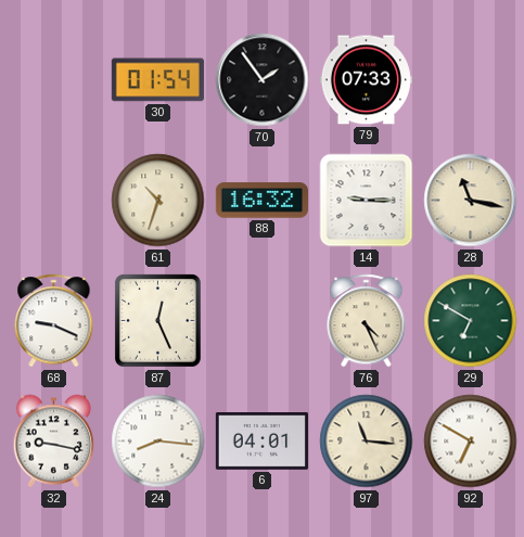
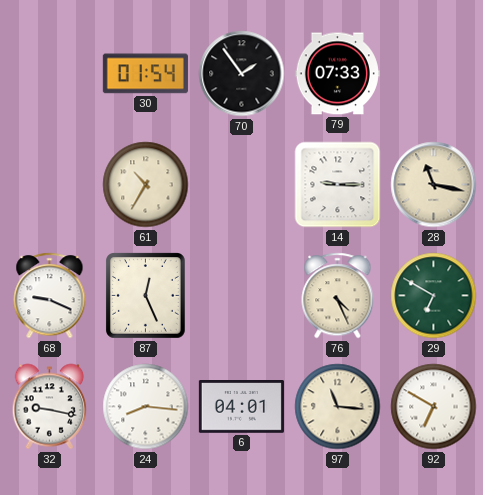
61: 10:33 -> 10:35
88: 16:32 -> none
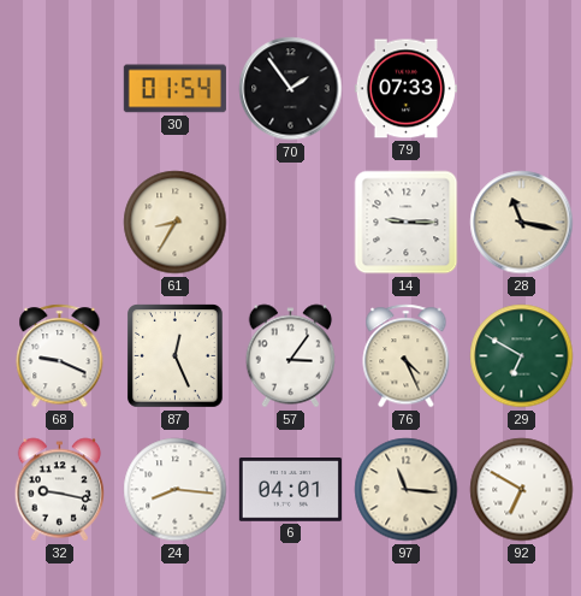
61: 10:35 -> 8:35
57: none -> 3:06
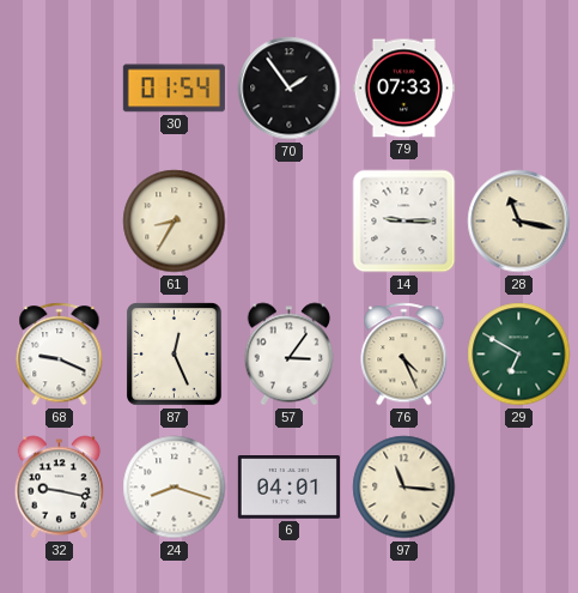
24: 8:16 -> 8:18
92: 6:50 -> none
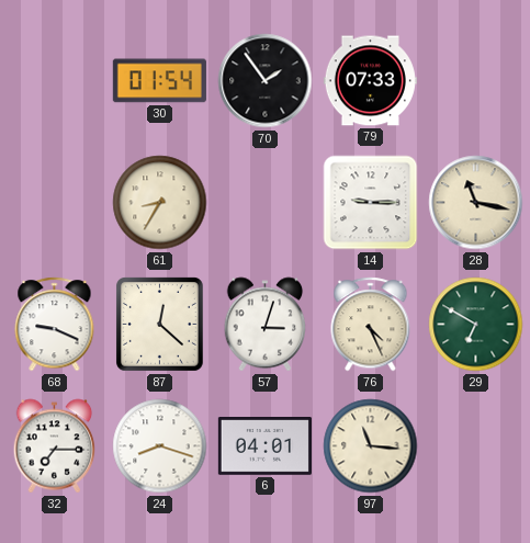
87: 12:26 -> 12:22
57: 3:06 -> 3:03
32: 9:17 -> 7:15
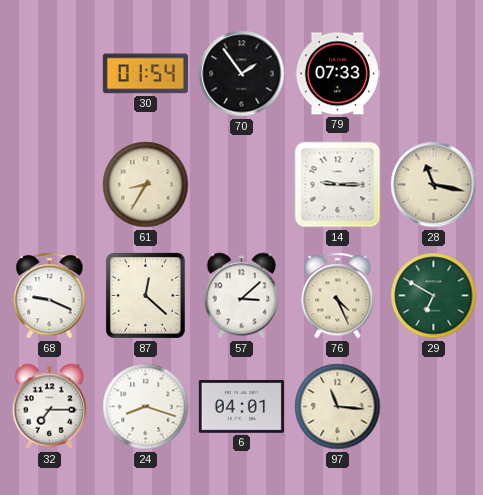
57: 3:03 -> 3:08
